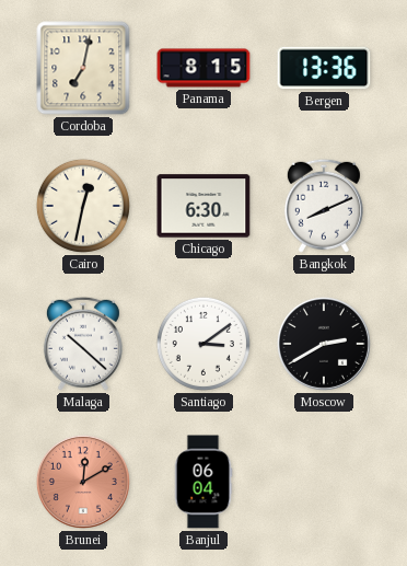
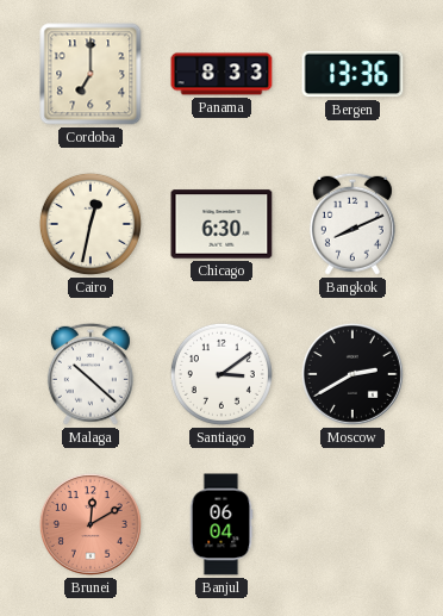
Cordoba: 7:02 -> 7:00
Panama: 8:15 -> 8:33
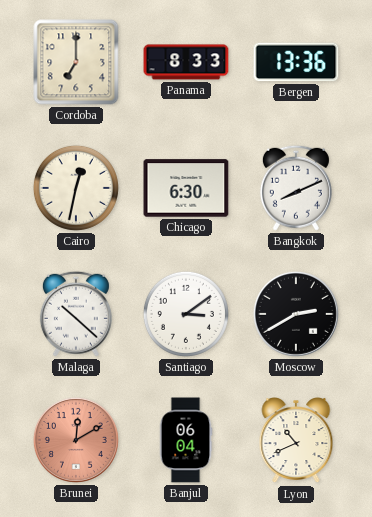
Lyon: none -> 10:41
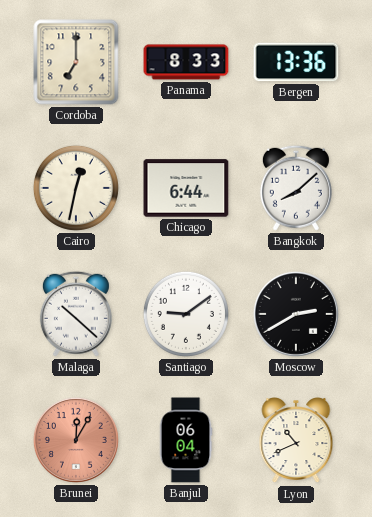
Chicago: 6:30 -> 6:44
Bangkok: 8:11 -> 8:08
Santiago: 3:09 -> 9:09
Brunei: 12:10 -> 12:05
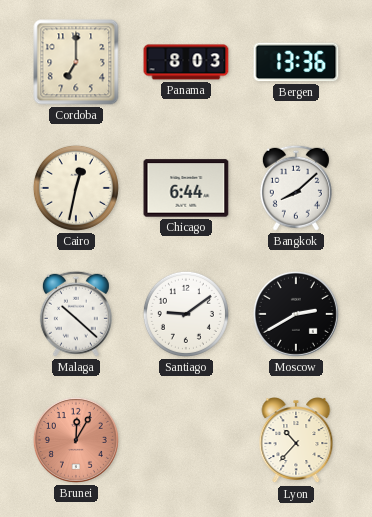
Panama: 8:33 -> 8:03
Banjul: 06:04 -> none
Lyon: 10:41 -> 10:37
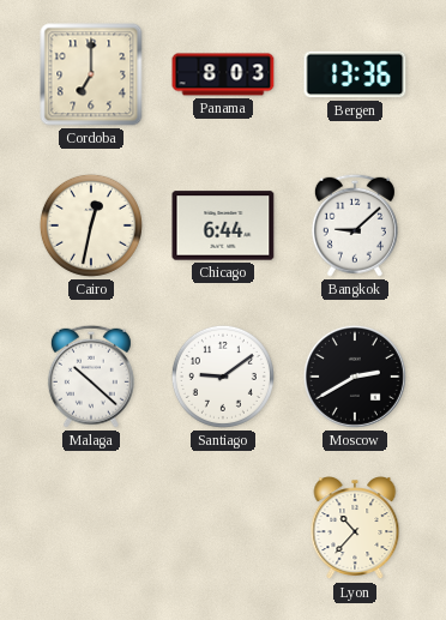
Bangkok: 8:08 -> 9:08
Brunei: 12:05 -> none
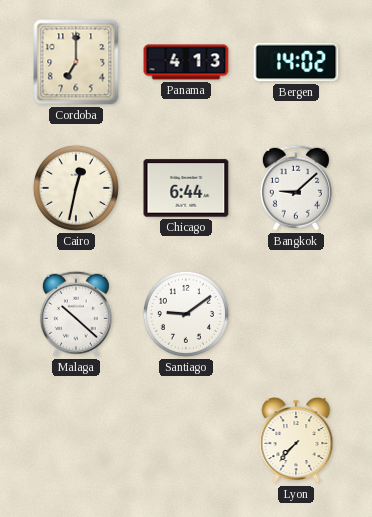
Panama: 8:03 -> 4:13
Bergen: 13:36 -> 14:02
Moscow: 2:40 -> none
Lyon: 10:37 -> 7:37
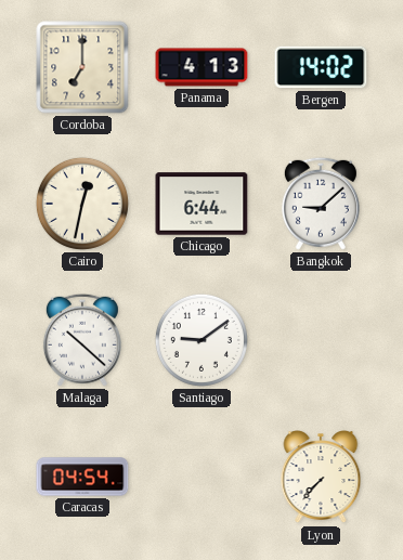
Caracas: none -> 04:54
